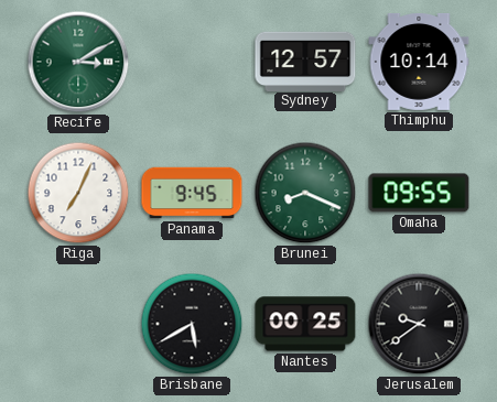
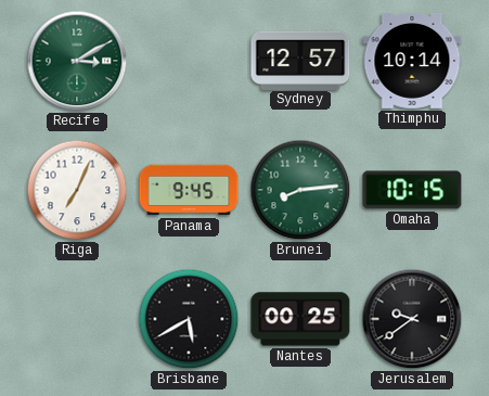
Brunei: 8:19 -> 8:14
Omaha: 09:55 -> 10:15
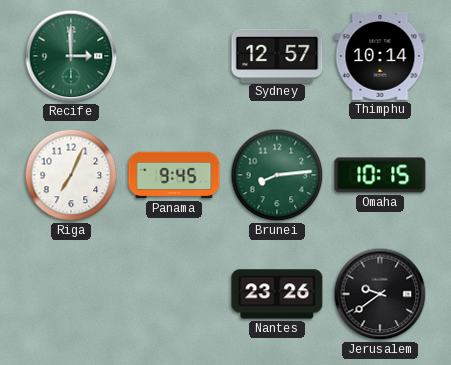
Recife: 3:10 -> 3:00
Brisbane: 5:40 -> none
Nantes: 00:25 -> 23:26
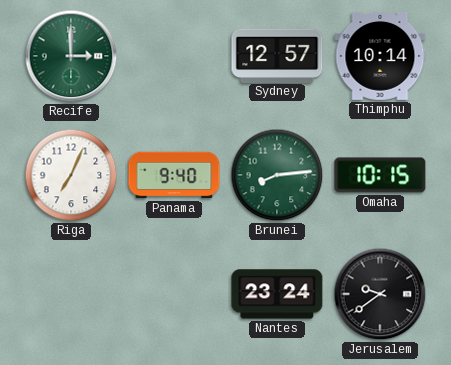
Panama: 9:45 -> 9:40
Nantes: 23:26 -> 23:24
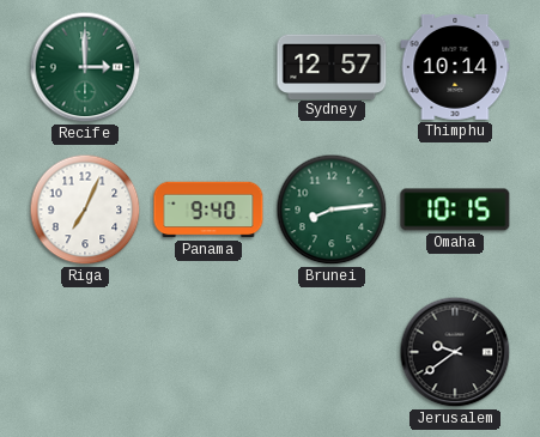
Nantes: 23:24 -> none
